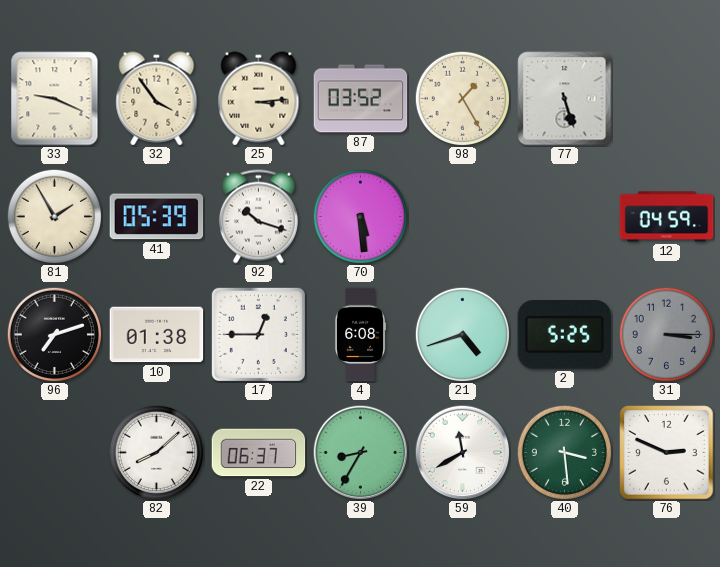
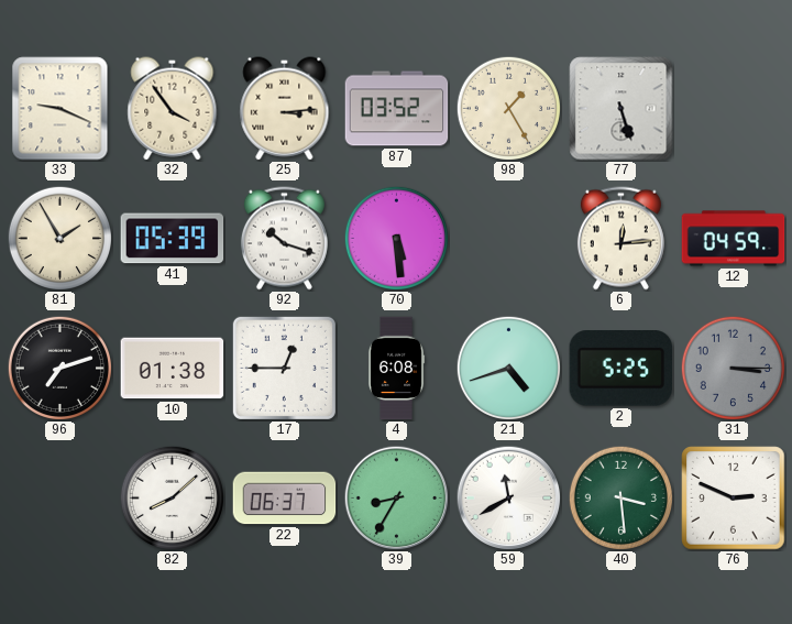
6: none -> 12:14
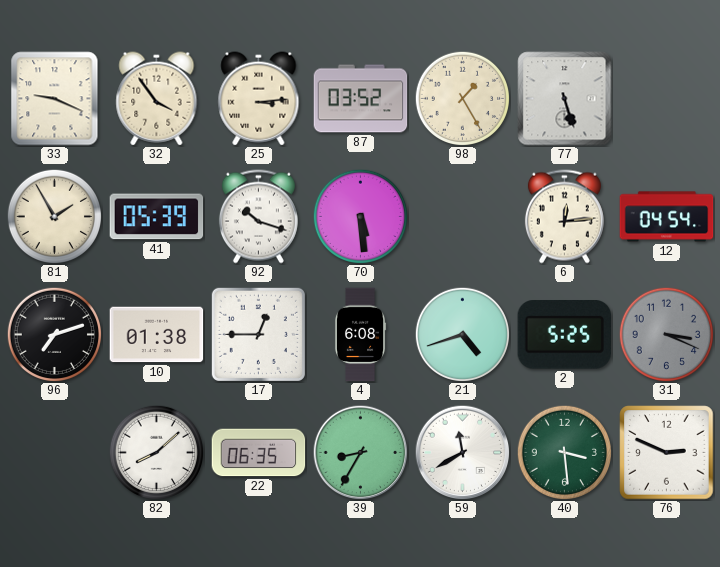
12: 04:59 -> 04:54
31: 3:15 -> 3:19
22: 06:37 -> 06:35
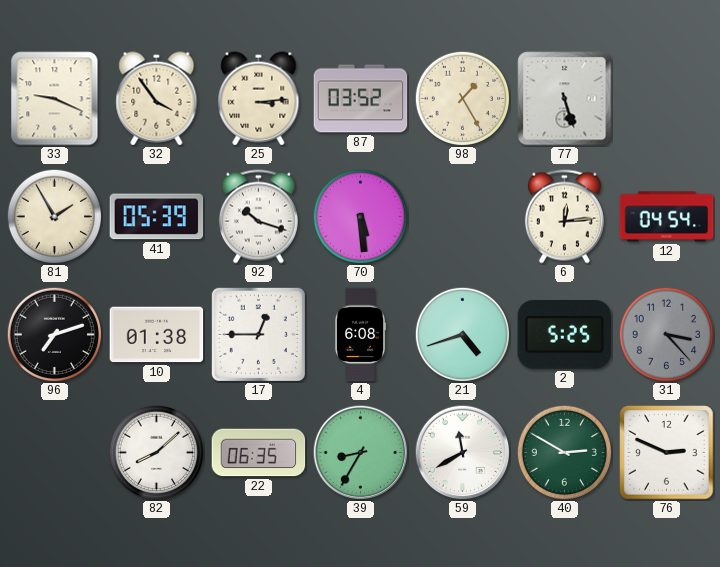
31: 3:19 -> 3:23
40: 3:29 -> 2:50
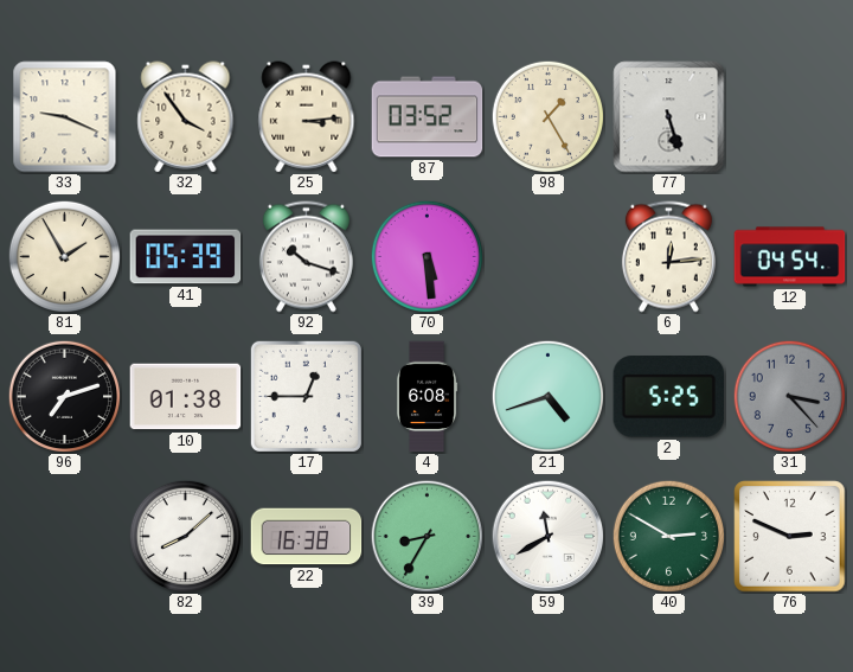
22: 06:35 -> 16:38
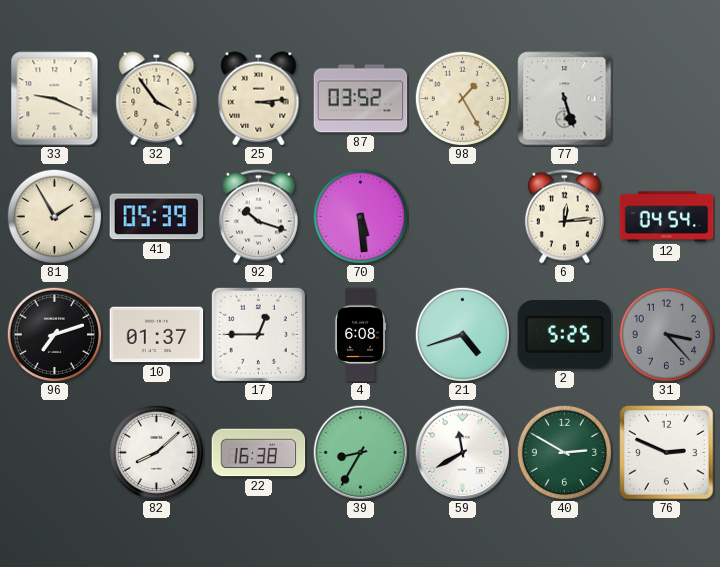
10: 01:38 -> 01:37
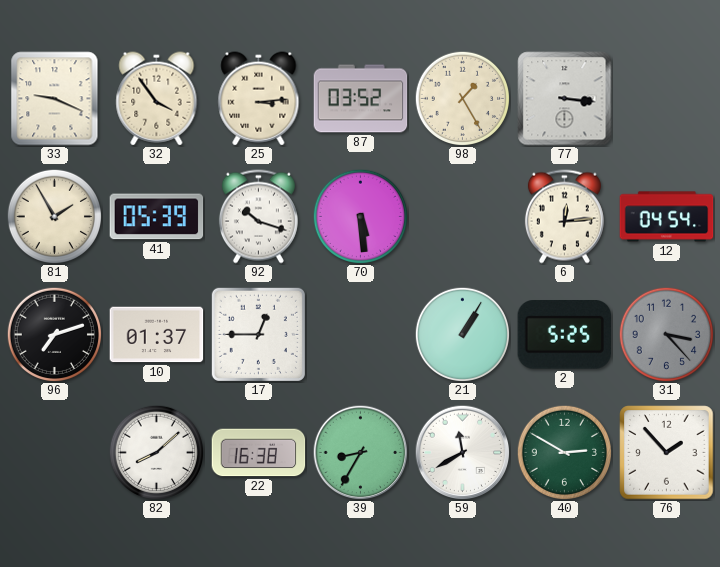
77: 5:27 -> 3:16
4: 6:08 -> none
21: 4:42 -> 1:05
76: 2:49 -> 1:53
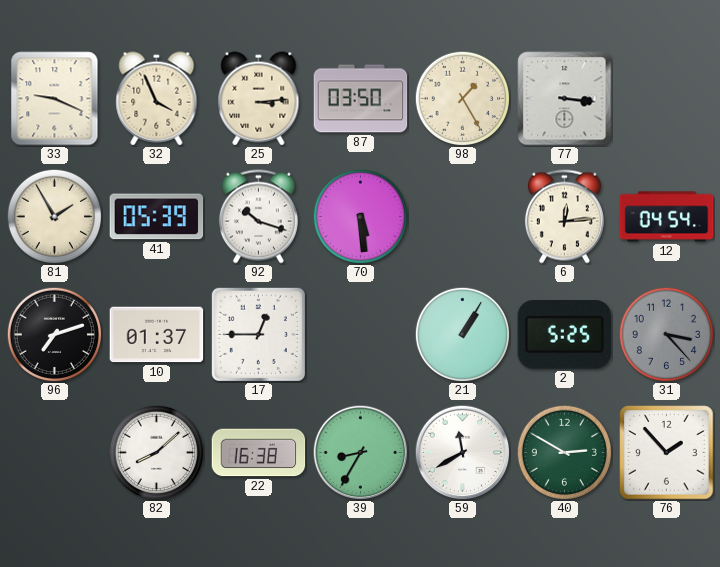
32: 3:54 -> 3:56
87: 03:52 -> 03:50
